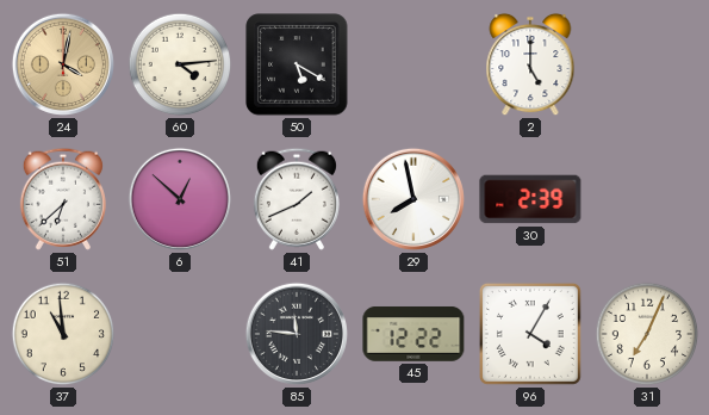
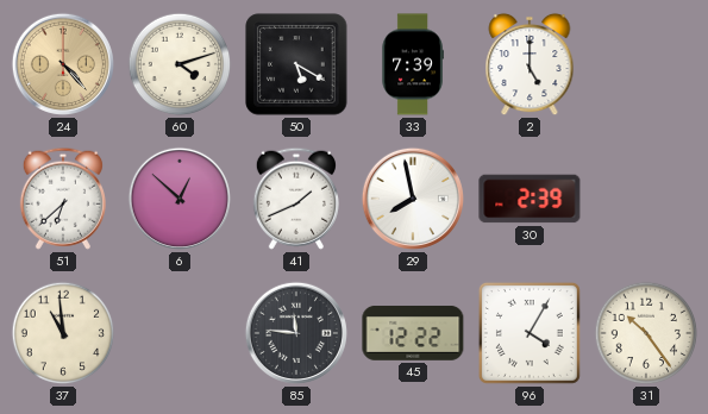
24: 4:02 -> 4:23
60: 4:14 -> 4:12
33: none -> 7:39
31: 7:04 -> 10:24
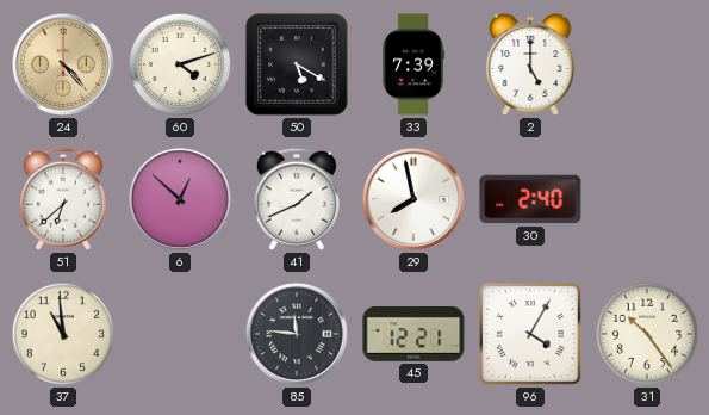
30: 2:39 -> 2:40
45: 12:22 -> 12:21
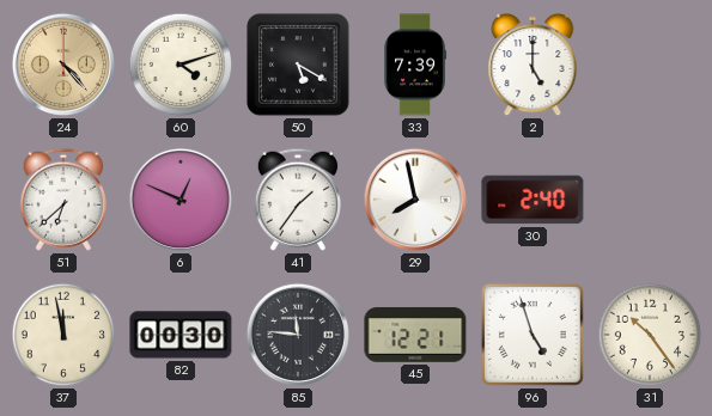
6: 12:52 -> 12:49
41: 1:41 -> 1:36
37: 10:59 -> 11:58
82: none -> 00:30
96: 4:05 -> 4:57
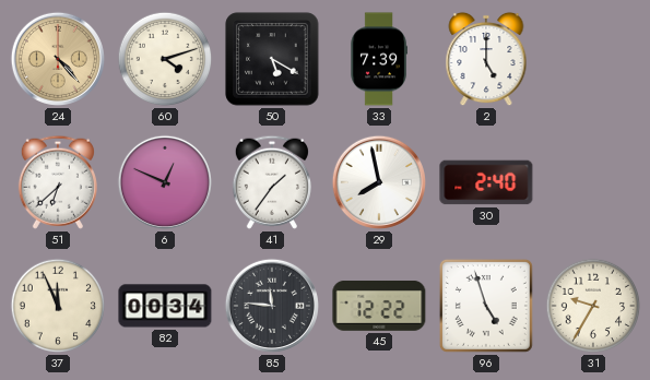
37: 11:58 -> 11:56
82: 00:30 -> 00:34
45: 12:21 -> 12:22
31: 10:24 -> 9:35
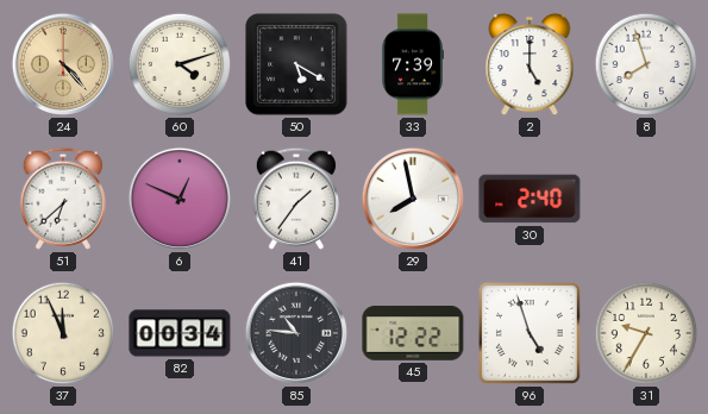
8: none -> 7:57
85: 11:46 -> 10:46
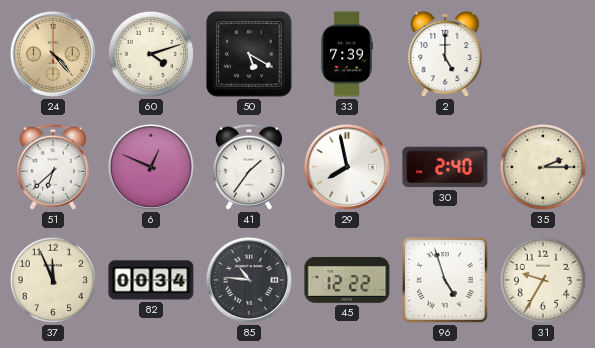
8: 7:57 -> none
35: none -> 2:15
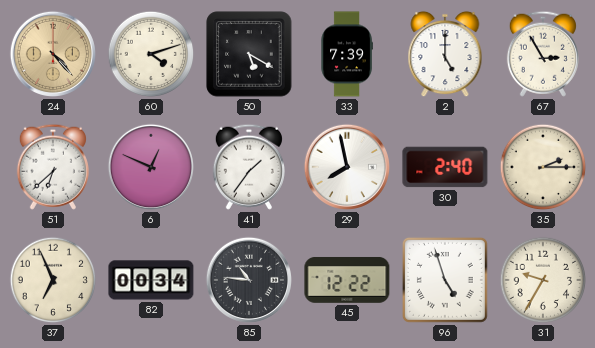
67: none -> 2:55
37: 11:56 -> 6:56
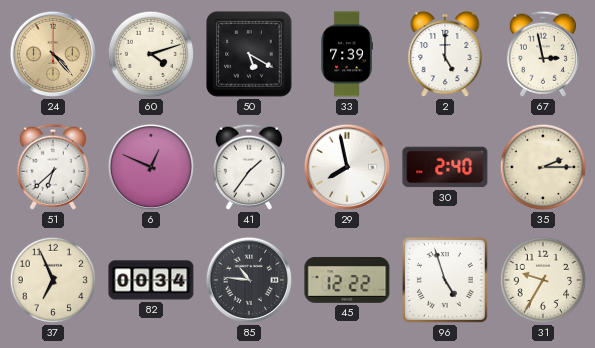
67: 2:55 -> 2:58
